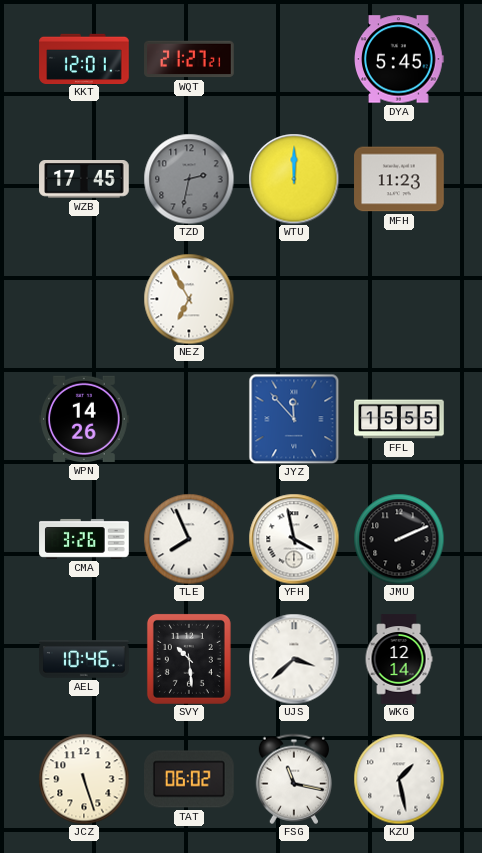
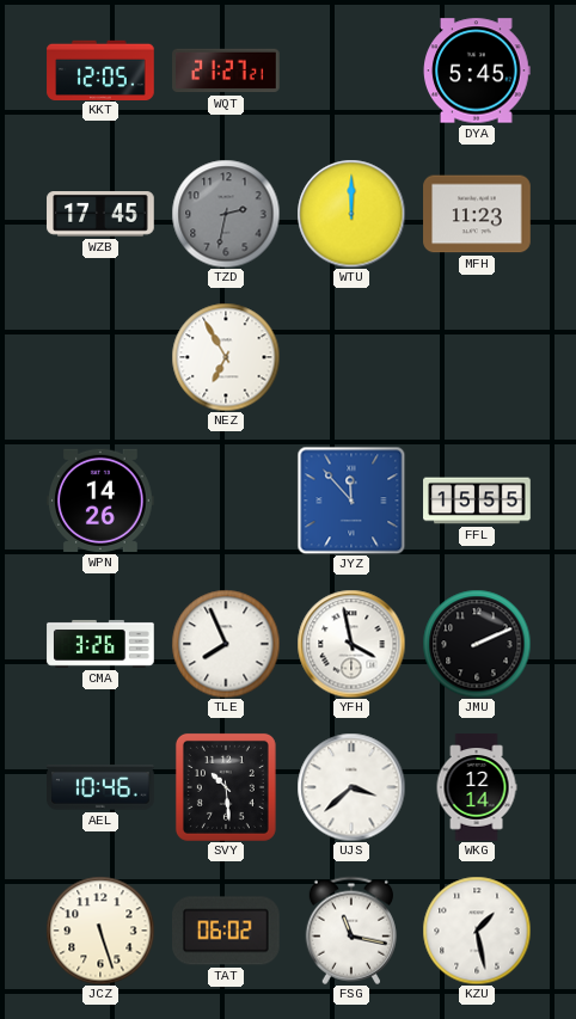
KKT: 12:01 -> 12:05
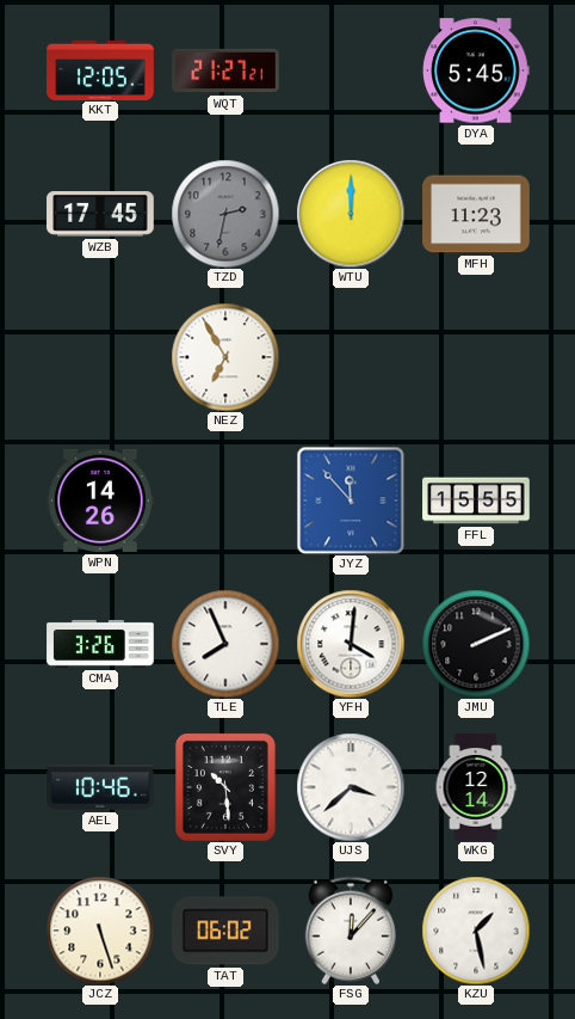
YFH: 3:58 -> 4:01
FSG: 11:17 -> 12:07
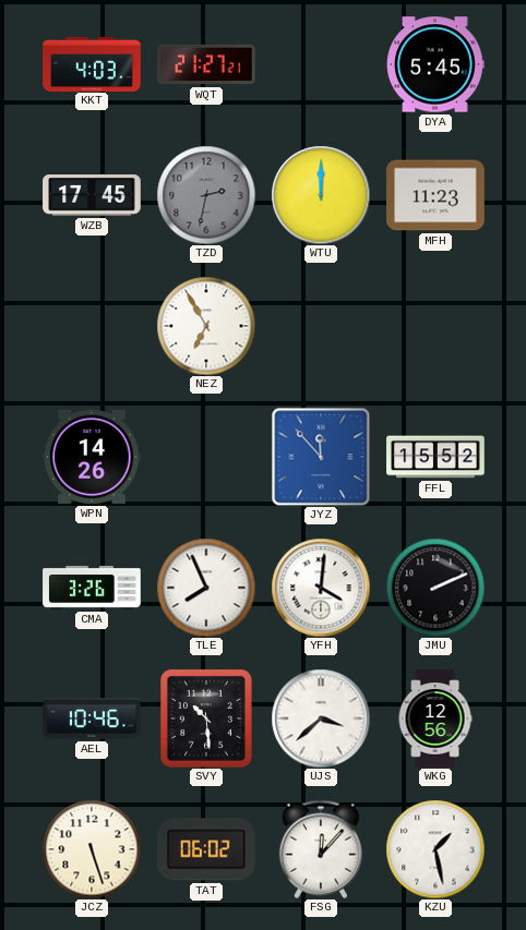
KKT: 12:05 -> 4:03
FFL: 15:55 -> 15:52
WKG: 12:14 -> 12:56
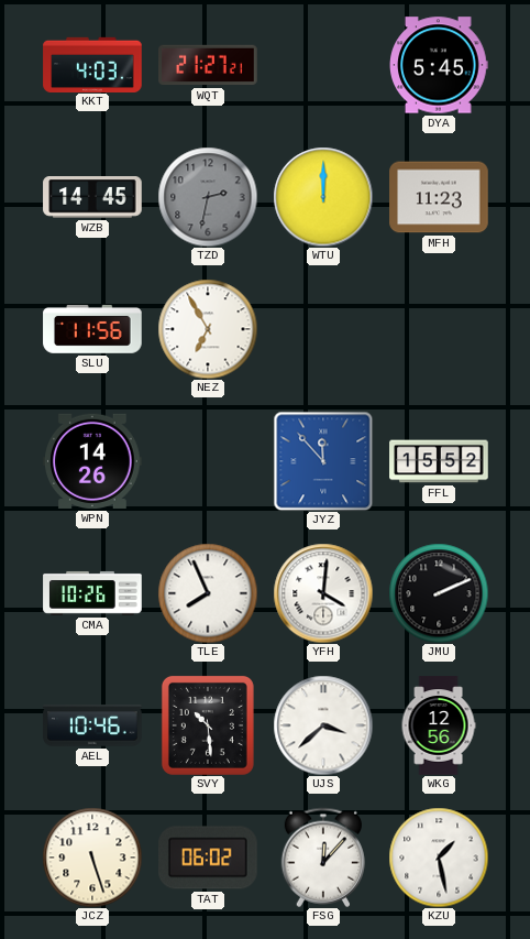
WZB: 17:45 -> 14:45
SLU: none -> 11:56
CMA: 3:26 -> 10:26
